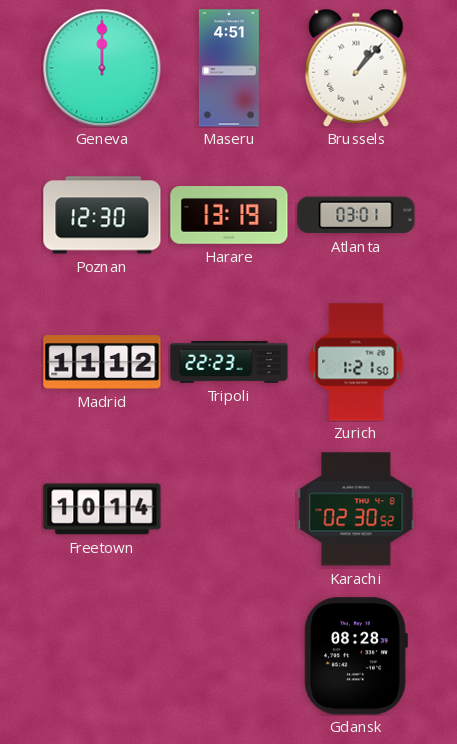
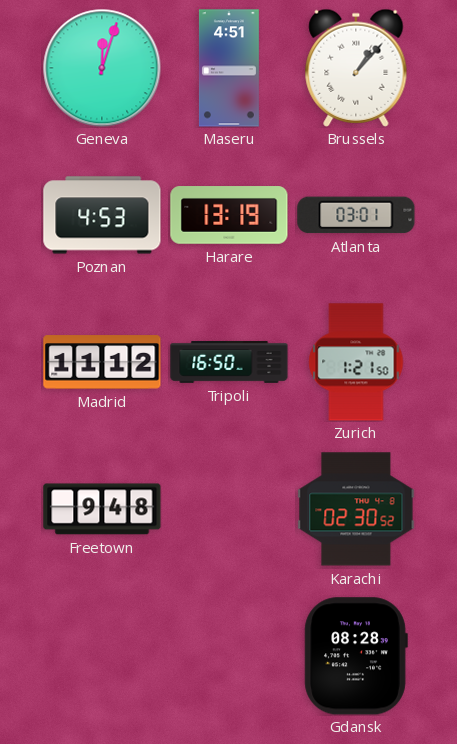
Geneva: 12:00 -> 12:03
Poznan: 12:30 -> 4:53
Tripoli: 22:23 -> 16:50
Freetown: 10:14 -> 9:48
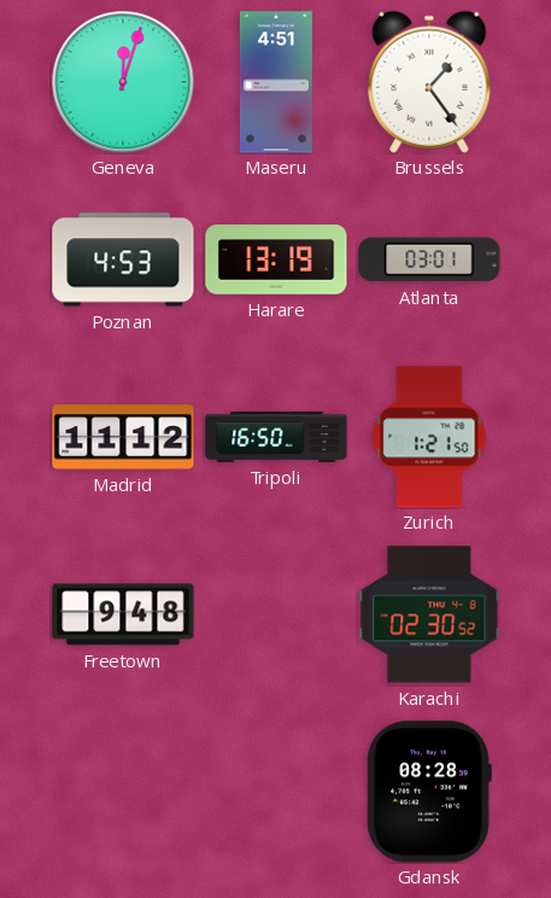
Brussels: 1:07 -> 1:24
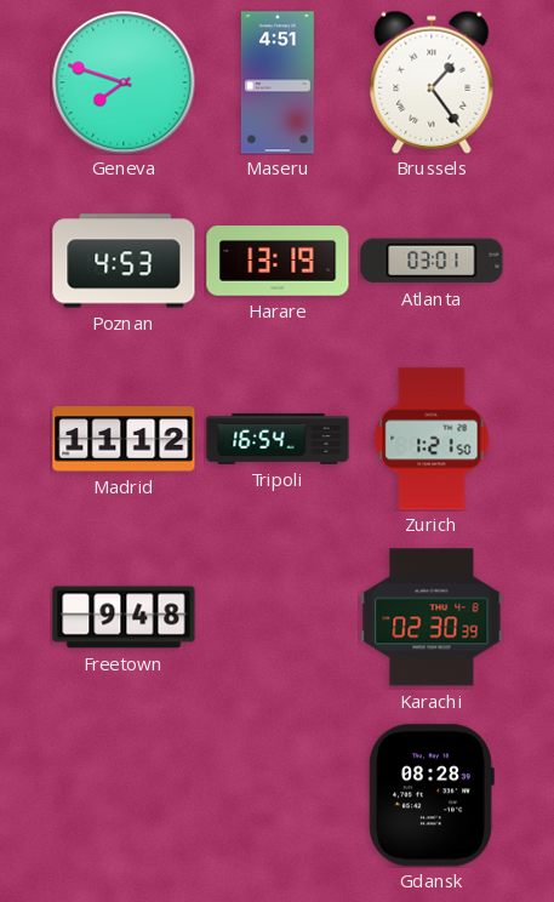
Geneva: 12:03 -> 7:48
Tripoli: 16:50 -> 16:54
Karachi: 02:30:52 -> 02:30:39
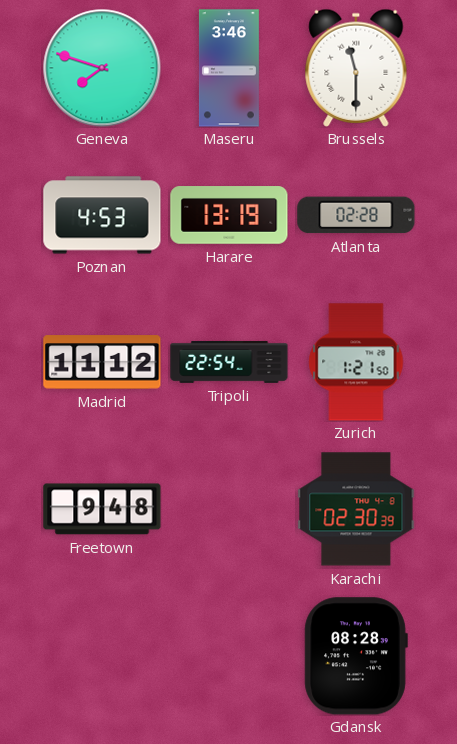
Maseru: 4:51 -> 3:46
Brussels: 1:24 -> 11:30
Atlanta: 03:01 -> 02:28
Tripoli: 16:54 -> 22:54
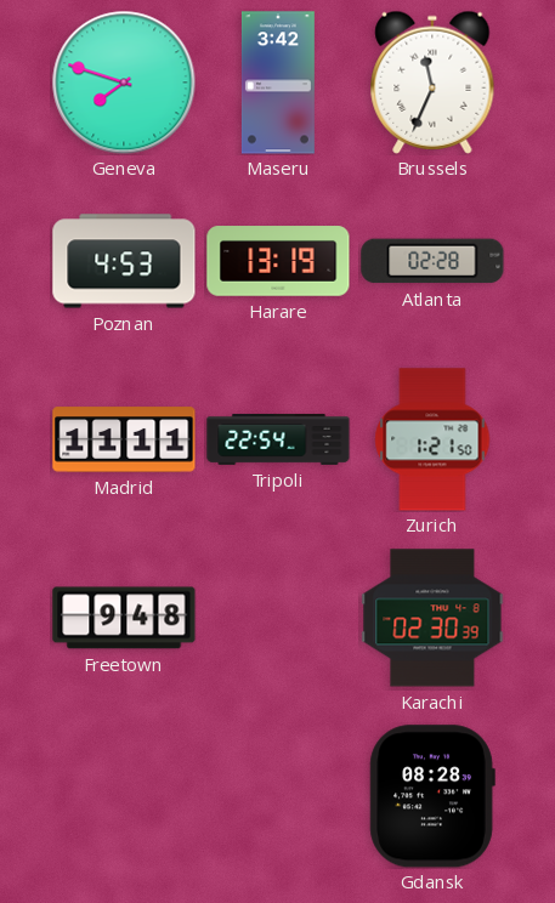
Maseru: 3:46 -> 3:42
Brussels: 11:30 -> 11:34
Madrid: 11:12 -> 11:11
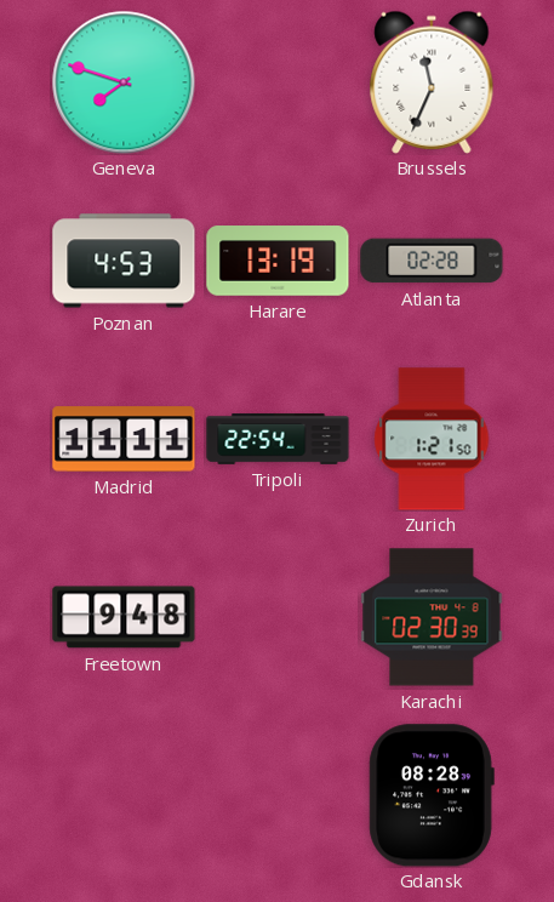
Maseru: 3:42 -> none
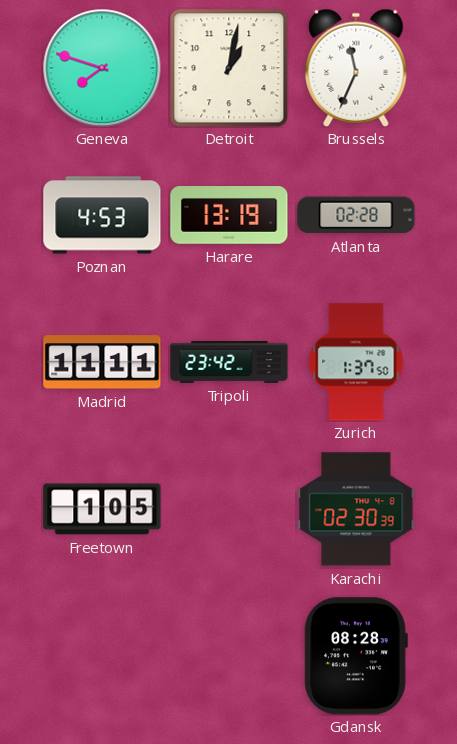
Detroit: none -> 1:02
Tripoli: 22:54 -> 23:42
Zurich: 1:21 -> 1:37
Freetown: 9:48 -> 1:05
